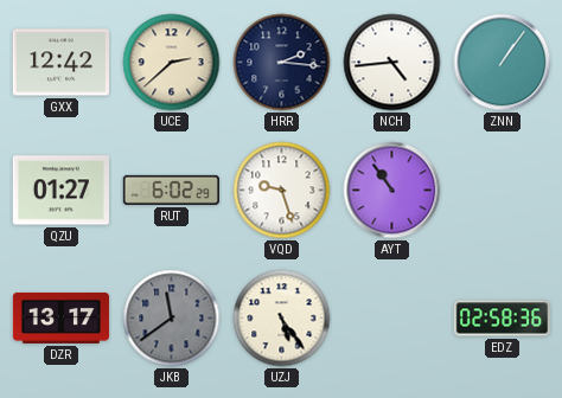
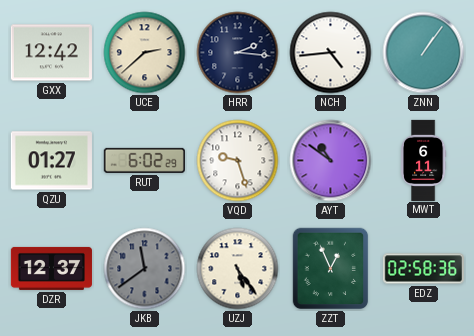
AYT: 10:54 -> 10:51
MWT: none -> 6:11
DZR: 13:17 -> 12:37
ZZT: none -> 12:56
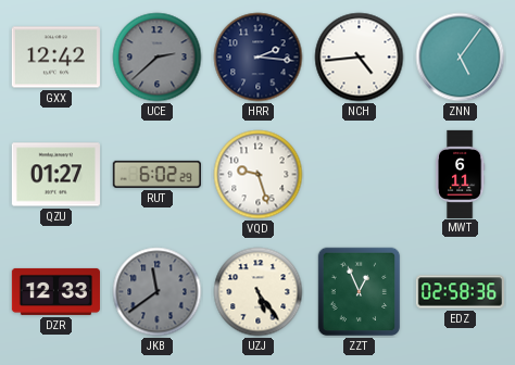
UCE dial: cream -> grey
ZNN: 1:06 -> 5:06
AYT: 10:51 -> none
DZR: 12:37 -> 12:33
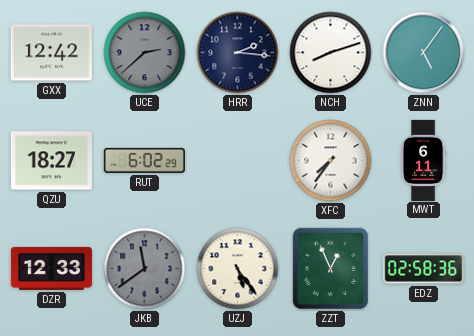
NCH: 4:44 -> 8:12
QZU: 01:27 -> 18:27
VQD: 9:27 -> none
XFC: none -> 7:36
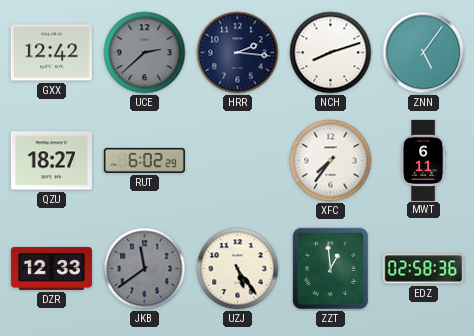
ZZT: 12:56 -> 12:59
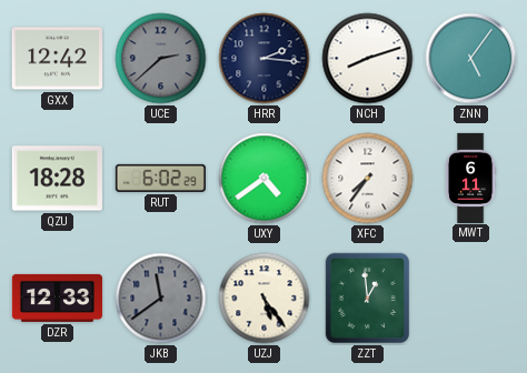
QZU: 18:27 -> 18:28
UXY: none -> 4:39
EDZ: 02:58 -> none
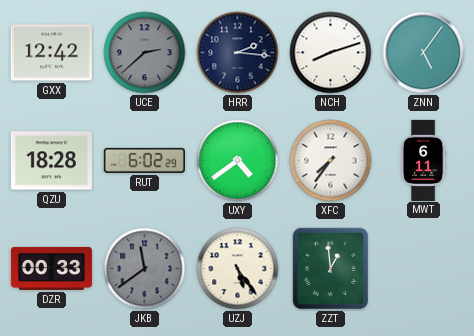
DZR: 12:33 -> 00:33
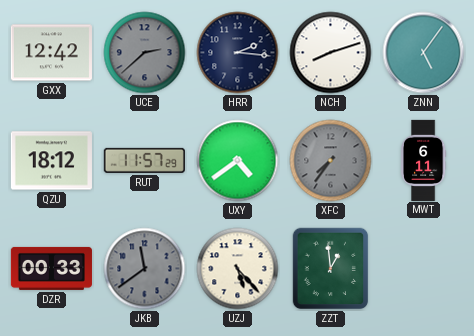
QZU: 18:28 -> 18:12
RUT: 6:02 -> 11:57
XFC dial: white -> grey
UZJ: 5:24 -> 5:23
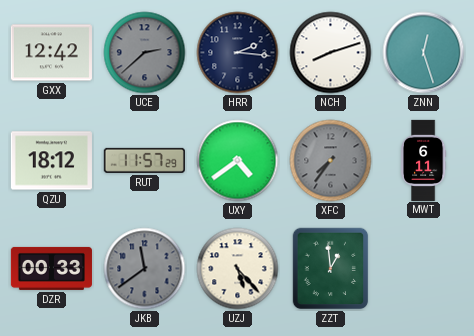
ZNN: 5:06 -> 12:27
